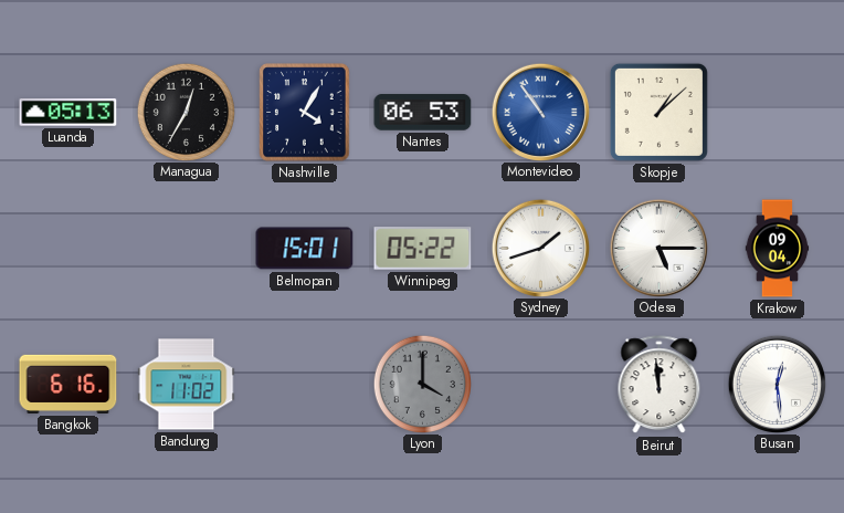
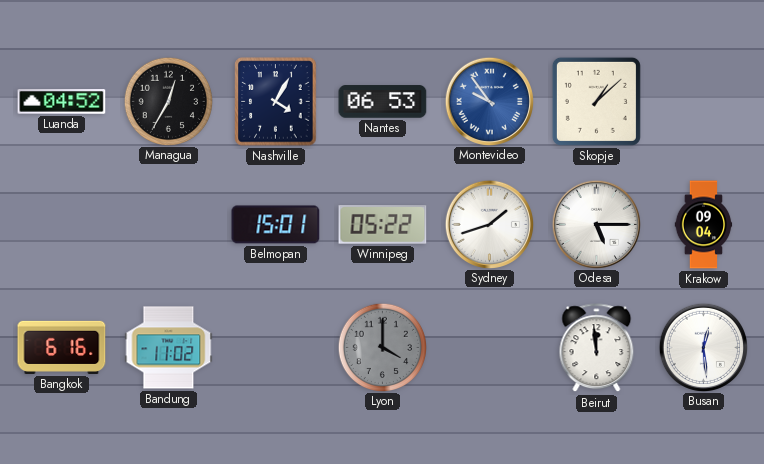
Luanda: 05:13 -> 04:52
Montevideo: 10:54 -> 9:54
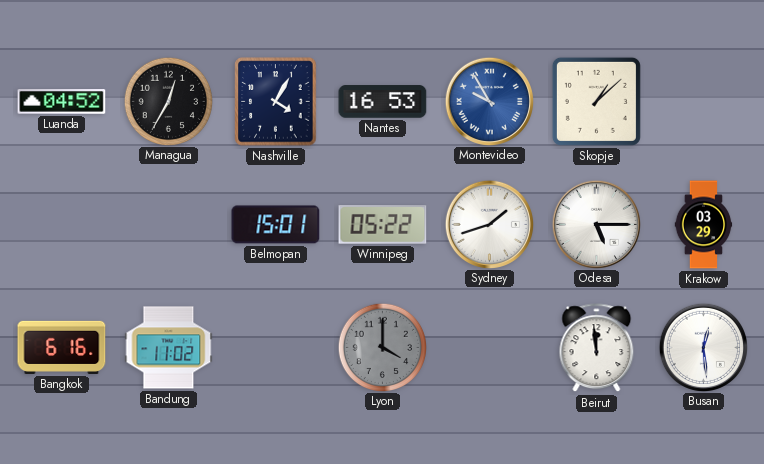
Nantes: 06:53 -> 16:53
Montevideo: 9:54 -> 9:55
Krakow: 09:04 -> 03:29
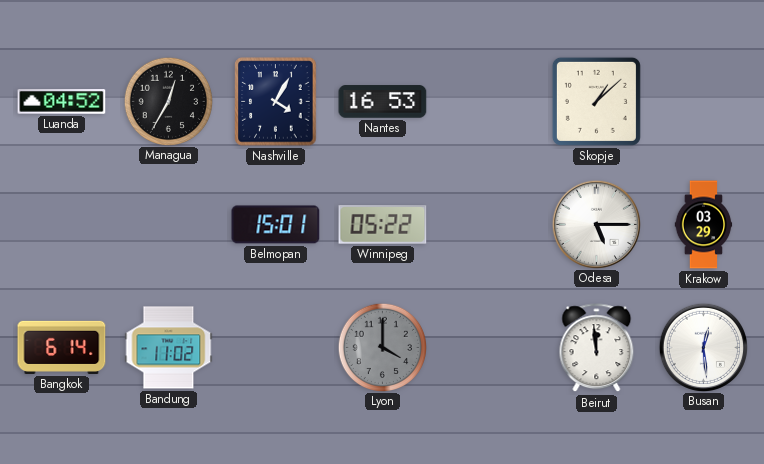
Montevideo: 9:55 -> none
Sydney: 1:42 -> none
Bangkok: 6:16 -> 6:14
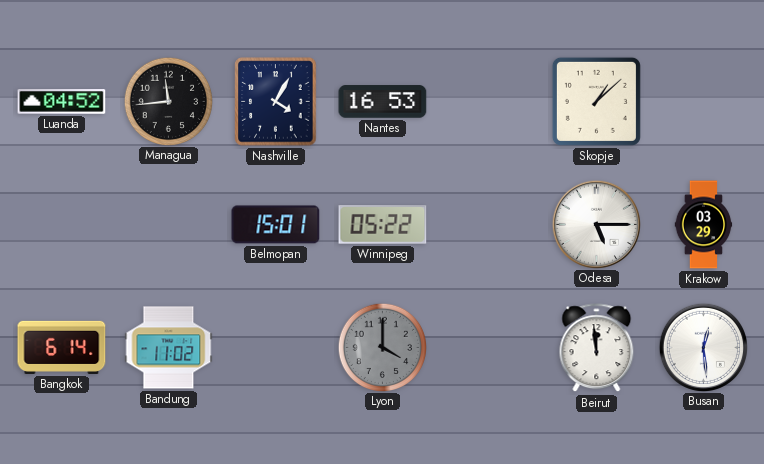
Managua: 12:35 -> 11:44
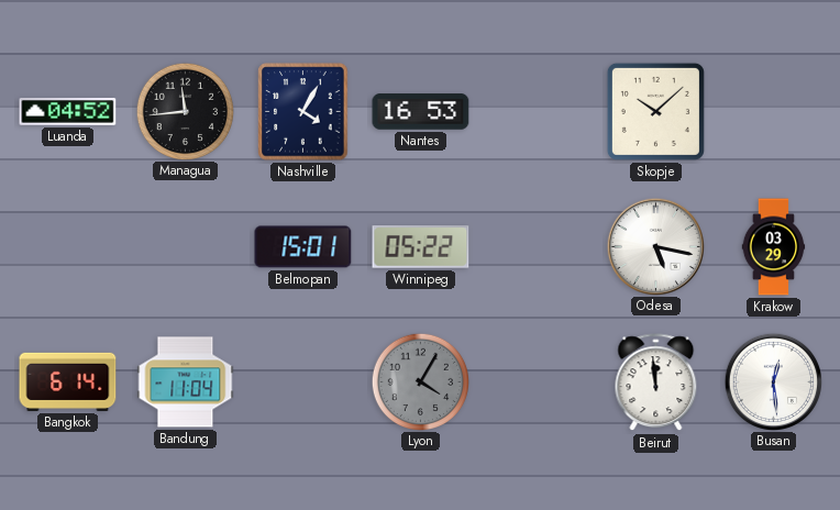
Skopje: 1:08 -> 10:08
Odesa: 5:15 -> 5:17
Bandung: 11:02 -> 11:04
Lyon: 4:00 -> 4:05
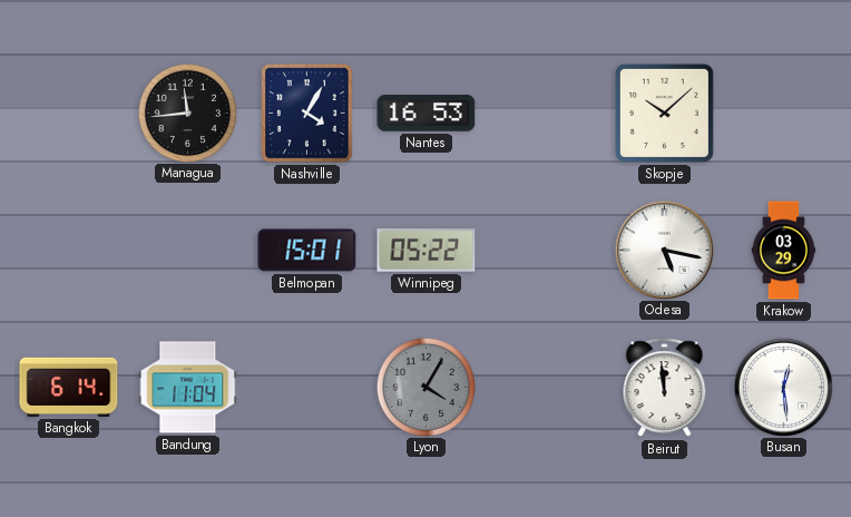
Luanda: 04:52 -> none
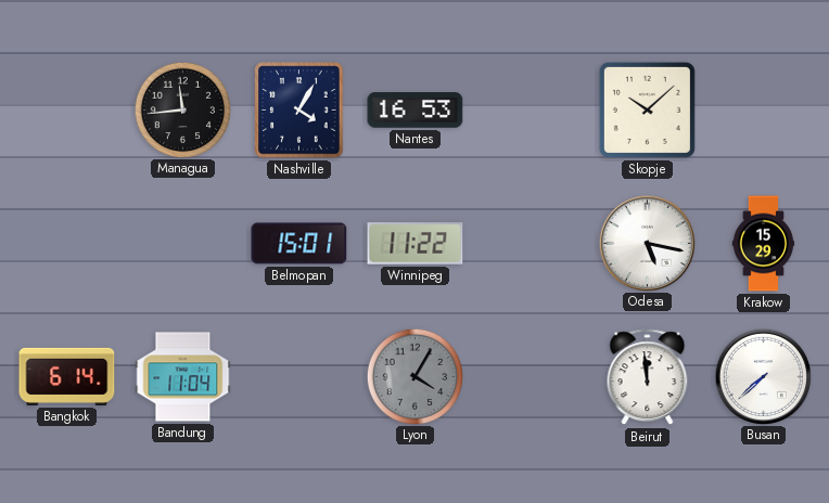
Winnipeg: 05:22 -> 11:22
Krakow: 03:29 -> 15:29
Busan: 12:29 -> 7:38
